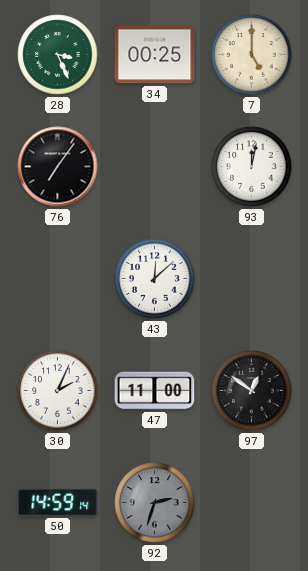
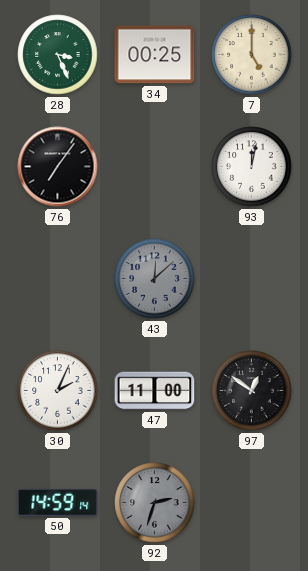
43 dial: white -> grey
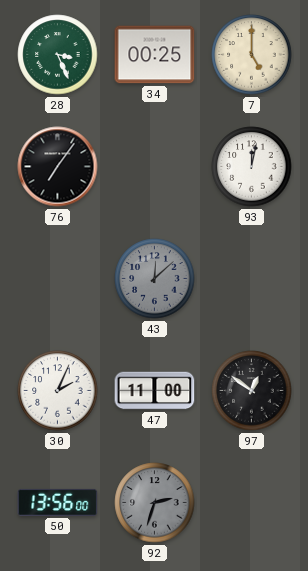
50: 14:59 -> 13:56
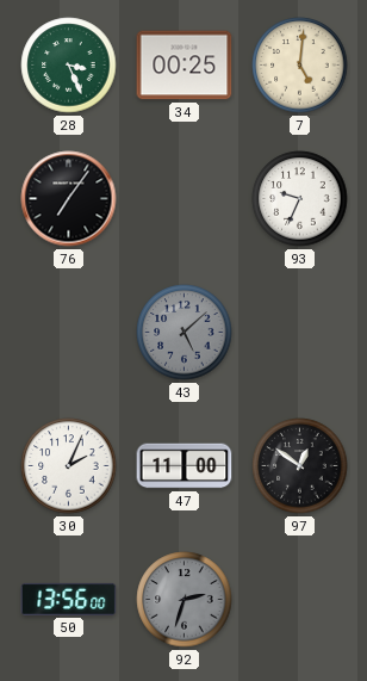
7: 5:00 -> 5:01
93: 12:02 -> 9:34
43: 12:08 -> 5:08
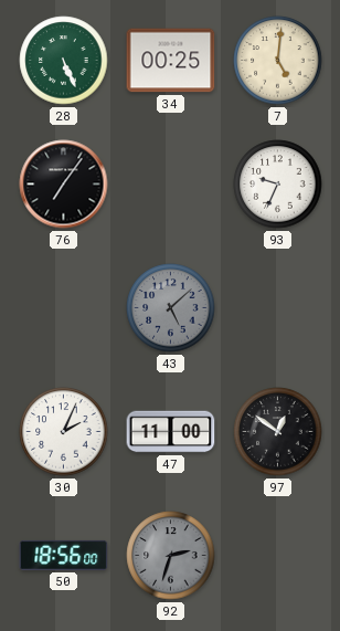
28: 3:26 -> 5:26
50: 13:56 -> 18:56
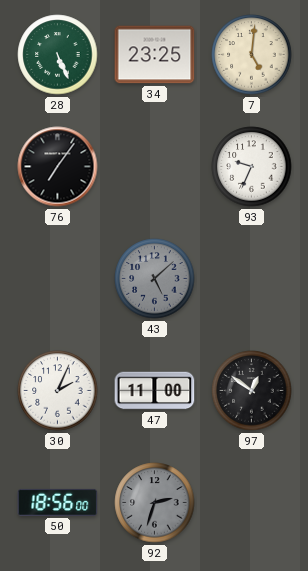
34: 00:25 -> 23:25
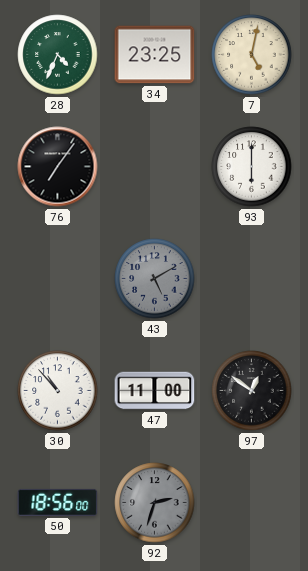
28: 5:26 -> 4:34
7: 5:01 -> 5:02
93: 9:34 -> 6:00
43: 5:08 -> 5:10
30: 2:04 -> 10:53
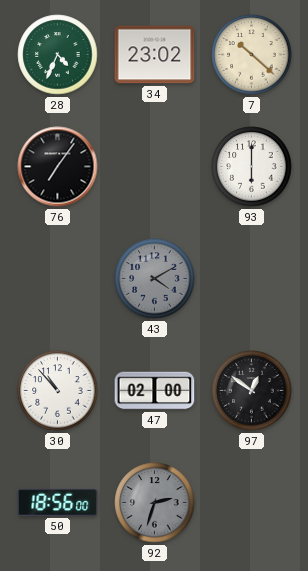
34: 23:25 -> 23:02
7: 5:02 -> 10:22
43: 5:10 -> 4:10
47: 11:00 -> 02:00
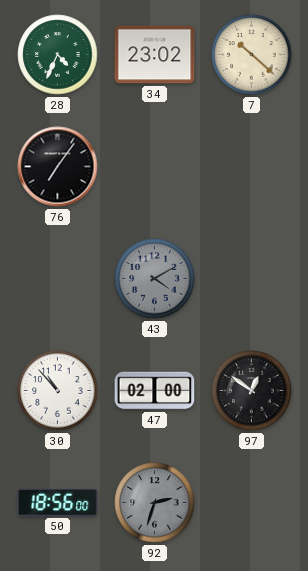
93: 6:00 -> none
